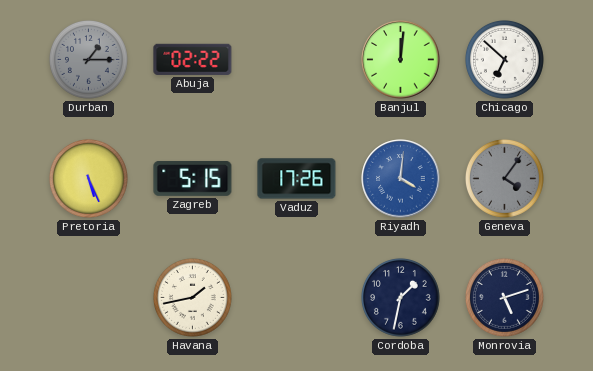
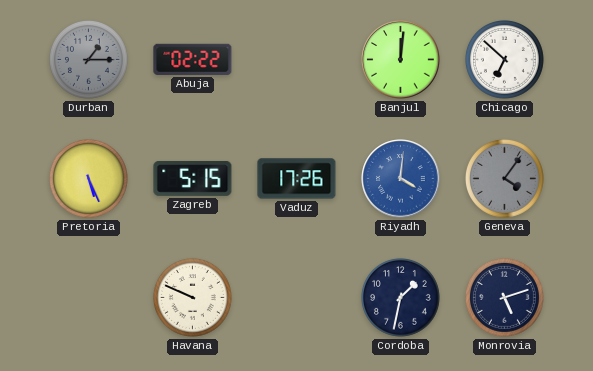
Havana: 1:43 -> 9:49
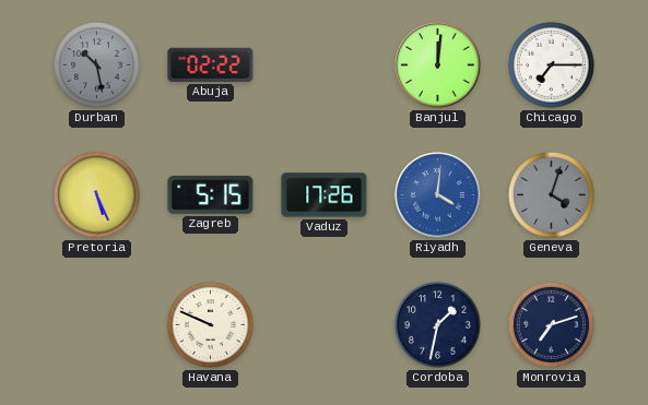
Durban: 1:15 -> 10:28
Chicago: 6:52 -> 7:15
Geneva: 4:06 -> 4:03
Monrovia: 5:12 -> 7:12
